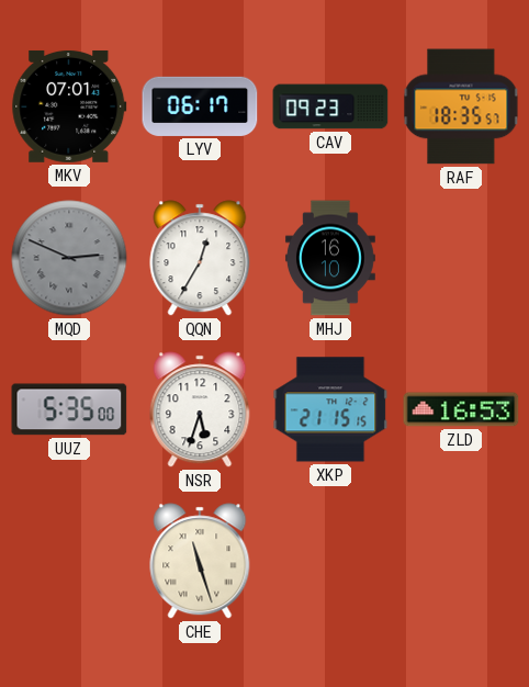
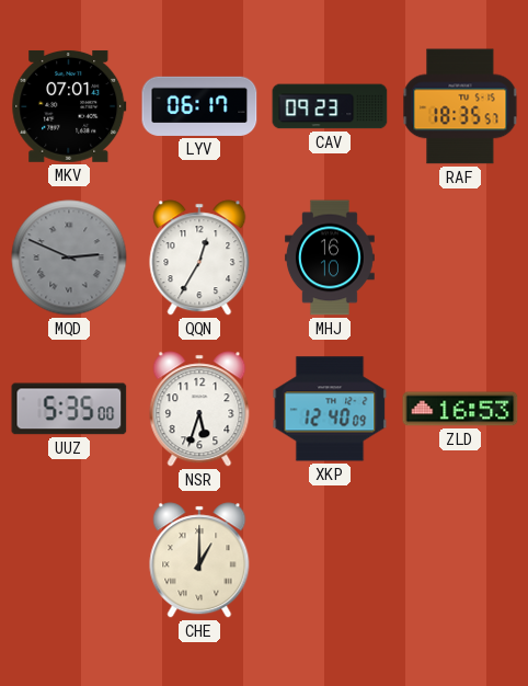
XKP: 21:15 -> 12:40
CHE: 11:27 -> 1:00
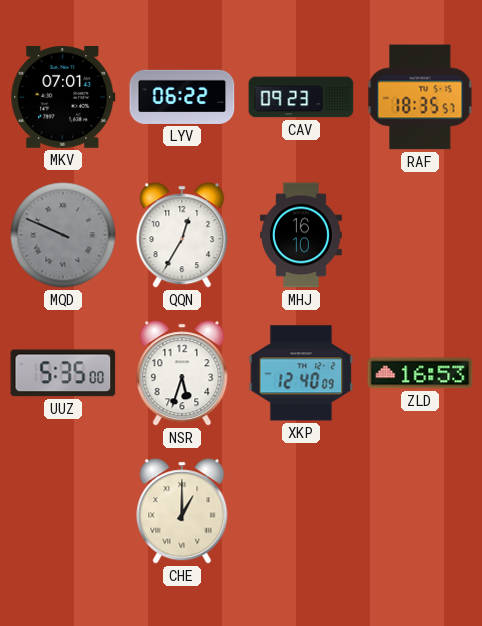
LYV: 06:17 -> 06:22
MQD: 2:49 -> 9:49
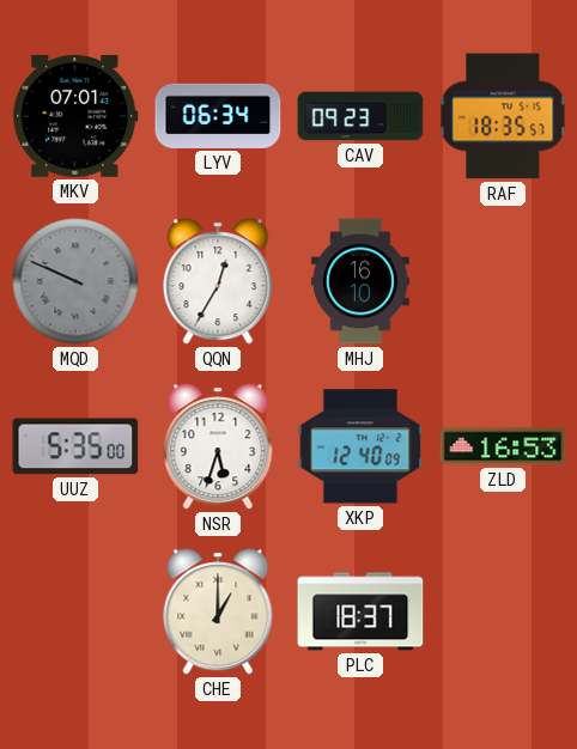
LYV: 06:22 -> 06:34
PLC: none -> 18:37
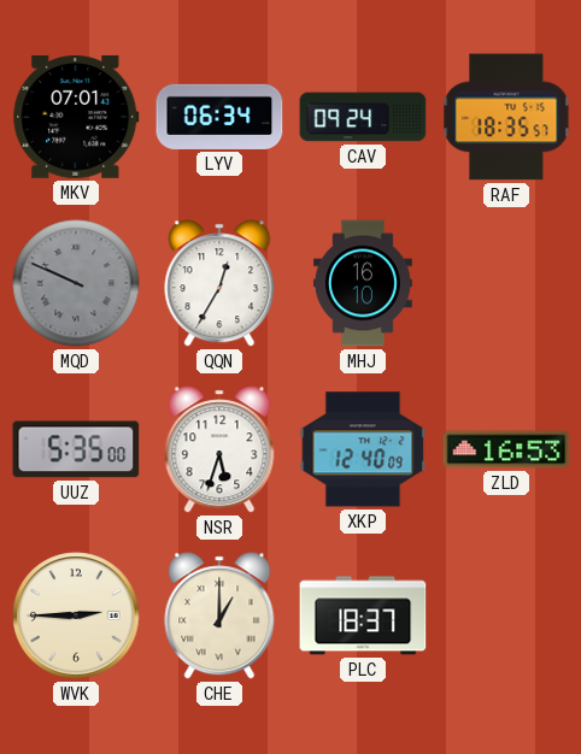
CAV: 09:23 -> 09:24
WVK: none -> 2:45
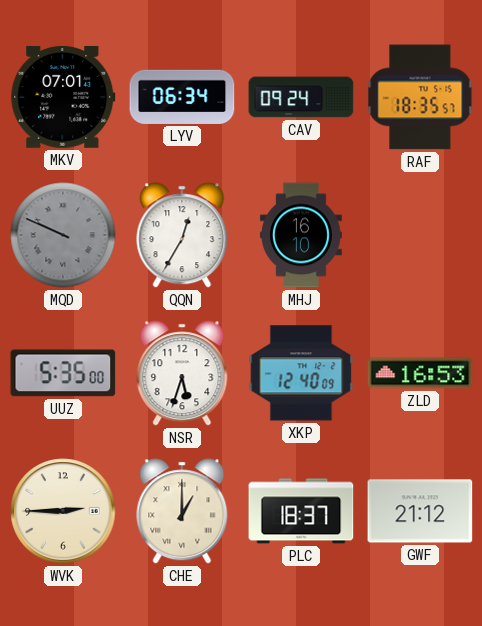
GWF: none -> 21:12
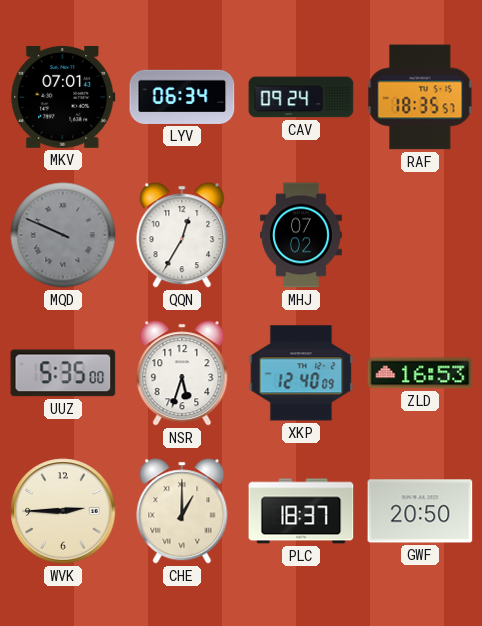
MHJ: 16:10 -> 07:02
GWF: 21:12 -> 20:50
